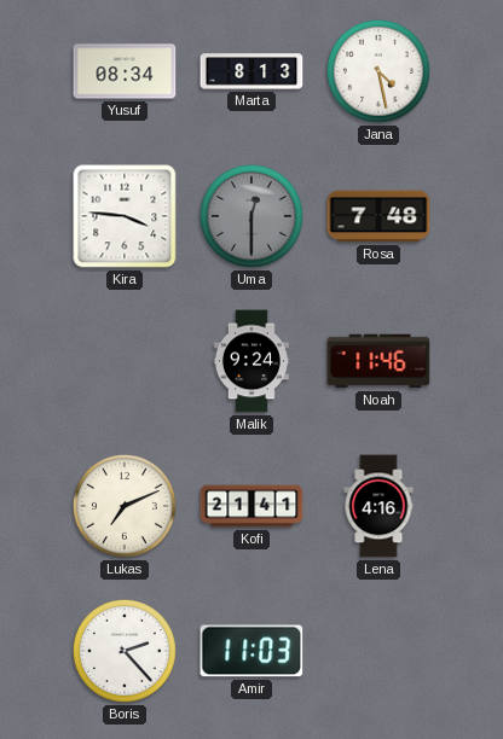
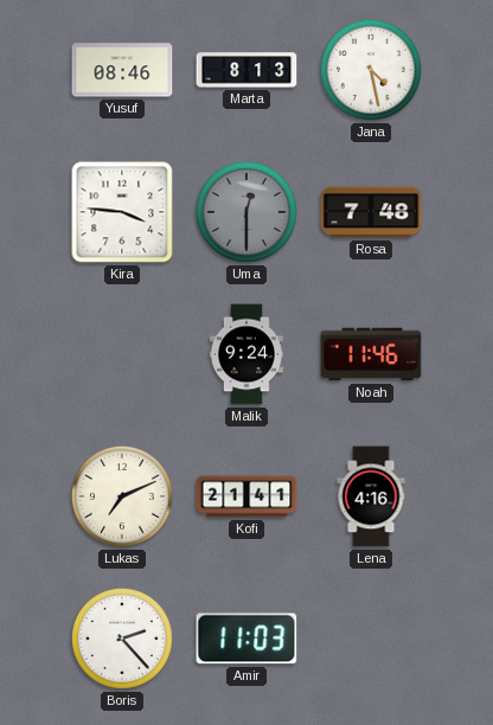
Yusuf: 08:34 -> 08:46
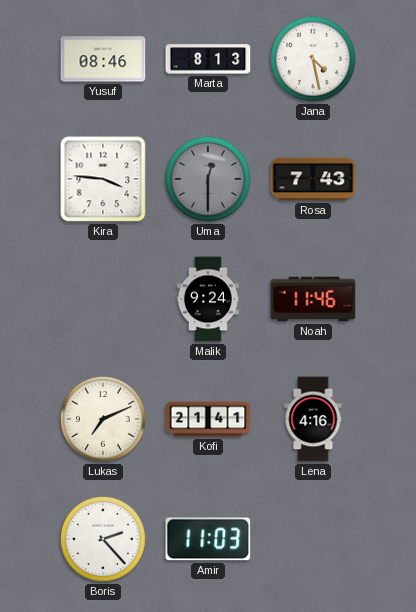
Rosa: 7:48 -> 7:43
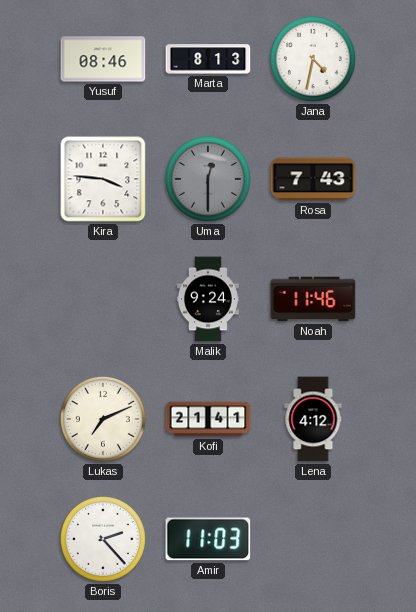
Jana: 4:28 -> 4:32
Lena: 4:16 -> 4:12
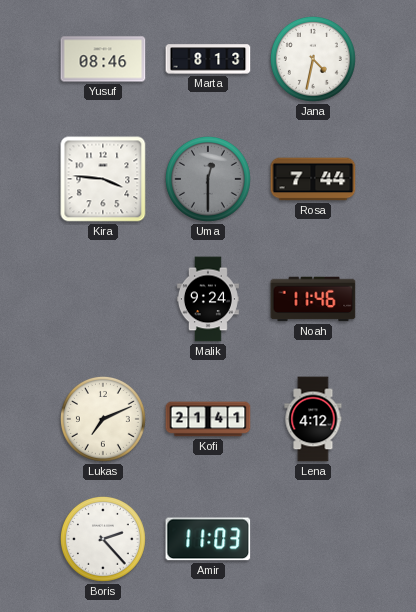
Rosa: 7:43 -> 7:44
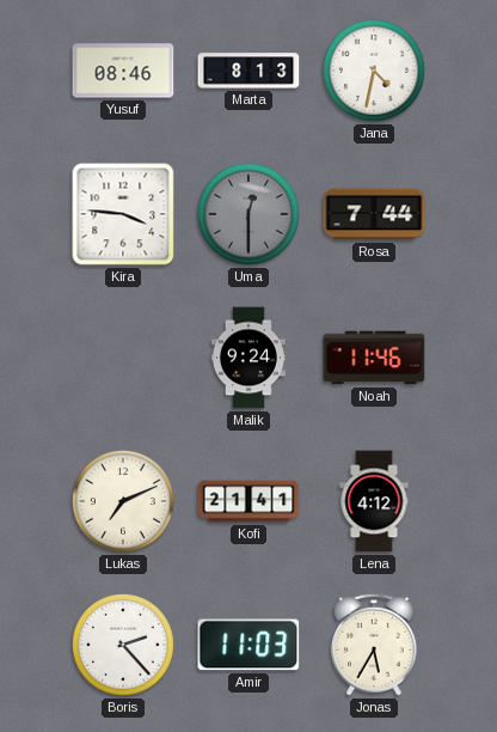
Jonas: none -> 5:35
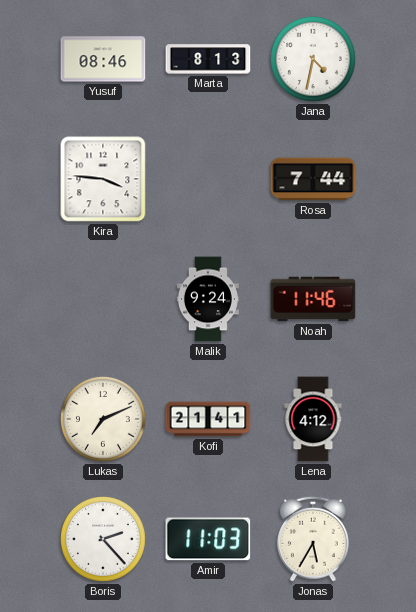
Uma: 12:30 -> none
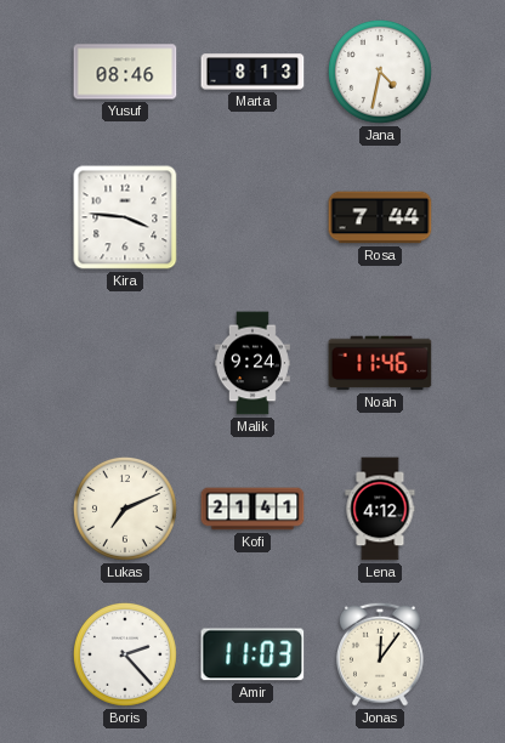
Jonas: 5:35 -> 12:06
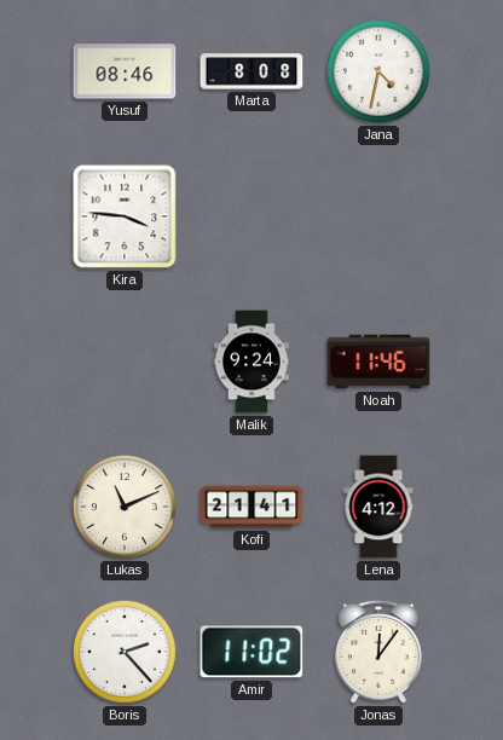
Marta: 8:13 -> 8:08
Rosa: 7:44 -> none
Lukas: 7:11 -> 11:11
Amir: 11:03 -> 11:02
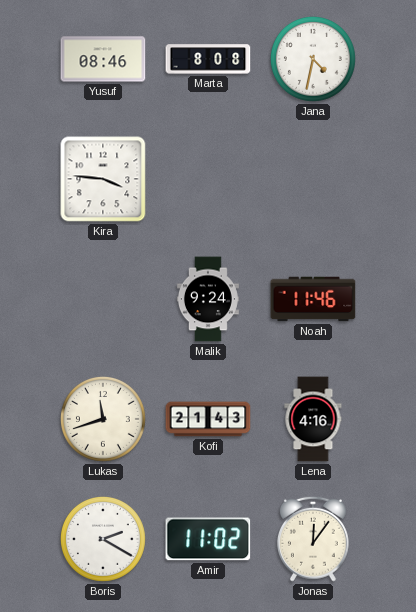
Lukas: 11:11 -> 11:42
Kofi: 21:41 -> 21:43
Lena: 4:12 -> 4:16
Boris: 2:23 -> 2:20
